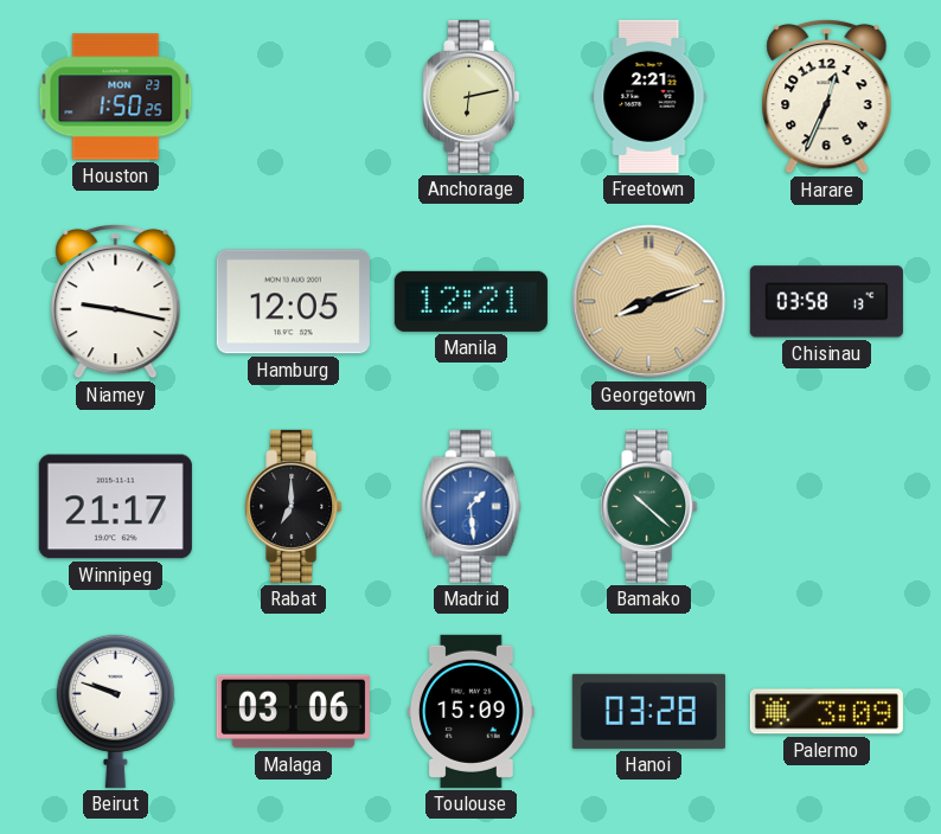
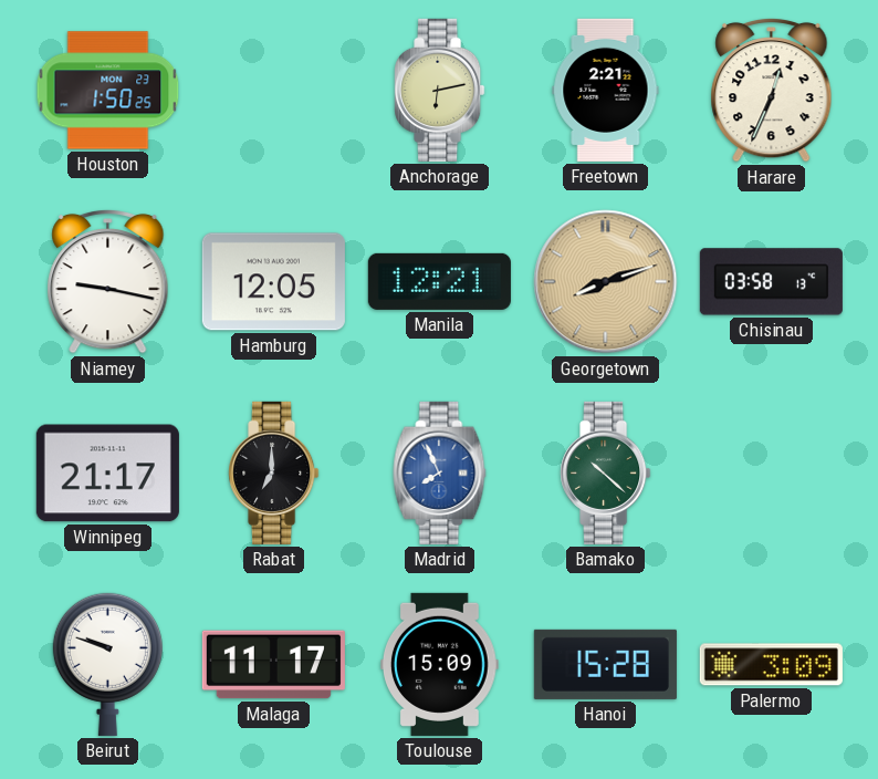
Madrid: 1:29 -> 7:56
Malaga: 03:06 -> 11:17
Hanoi: 03:28 -> 15:28
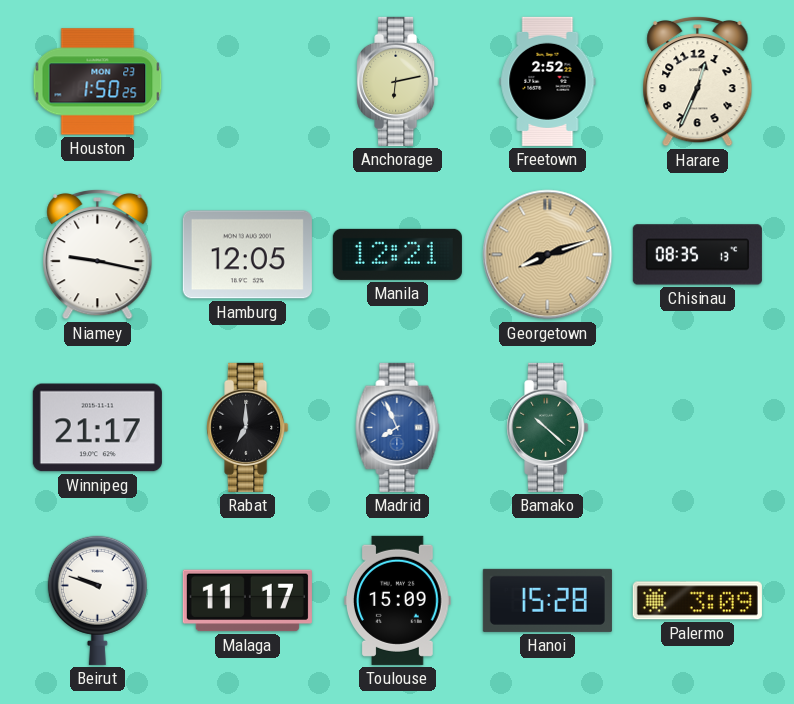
Freetown: 2:21 -> 2:52
Chisinau: 03:58 -> 08:35
